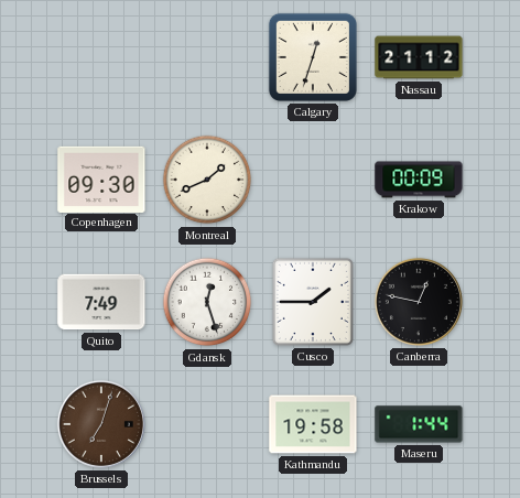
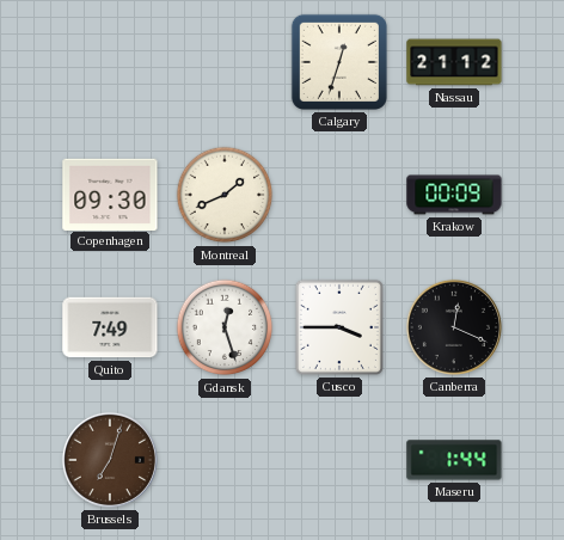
Cusco: 1:45 -> 3:45
Canberra: 12:47 -> 12:19
Kathmandu: 19:58 -> none
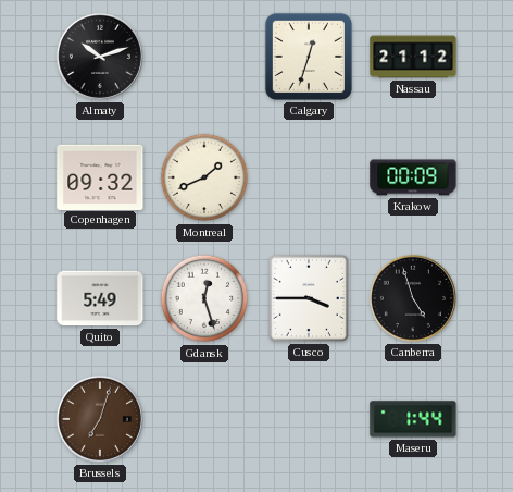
Almaty: none -> 10:12
Copenhagen: 09:30 -> 09:32
Quito: 7:49 -> 5:49
Canberra: 12:19 -> 4:57
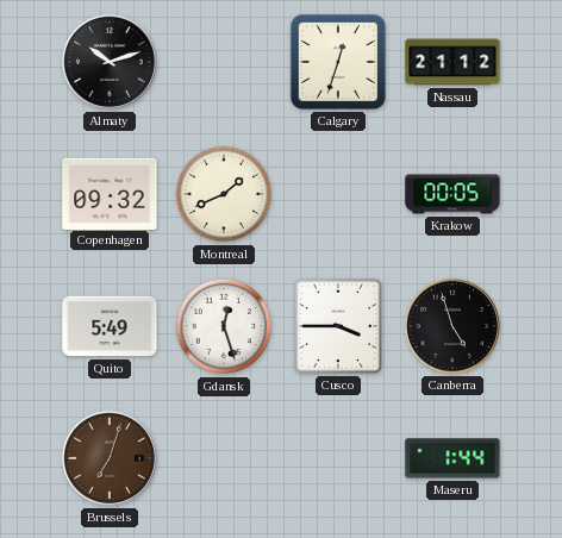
Krakow: 00:09 -> 00:05
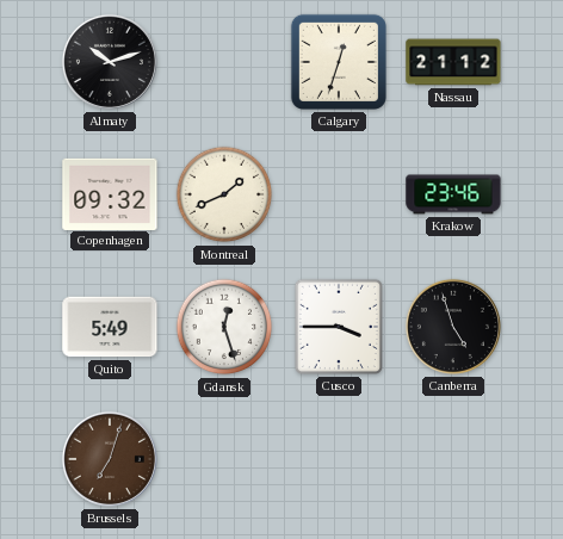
Krakow: 00:05 -> 23:46
Maseru: 1:44 -> none
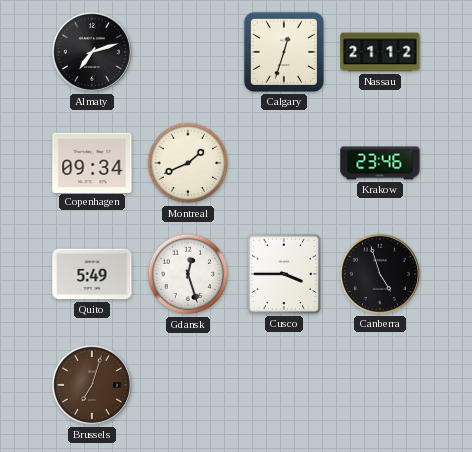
Almaty: 10:12 -> 7:12
Copenhagen: 09:32 -> 09:34
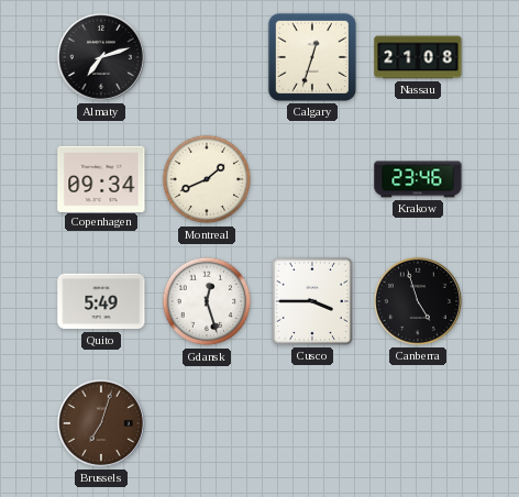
Nassau: 21:12 -> 21:08
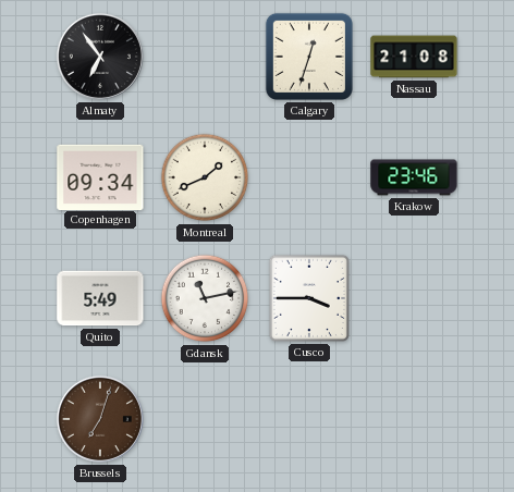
Almaty: 7:12 -> 6:54
Gdansk: 12:27 -> 11:13
Canberra: 4:57 -> none
